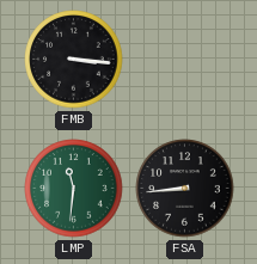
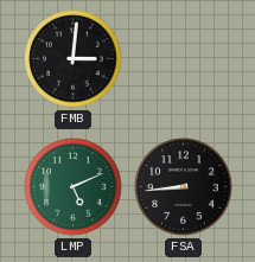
FMB: 3:16 -> 3:01
LMP: 11:31 -> 5:11
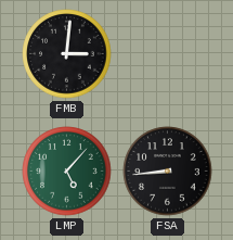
LMP: 5:11 -> 5:07
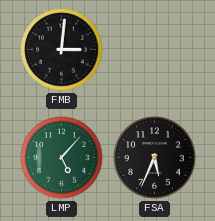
FSA: 8:44 -> 5:34
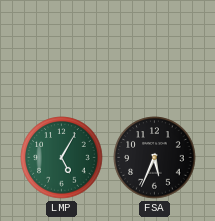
FMB: 3:01 -> none
LMP: 5:07 -> 5:05
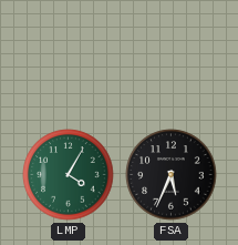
LMP: 5:05 -> 4:05
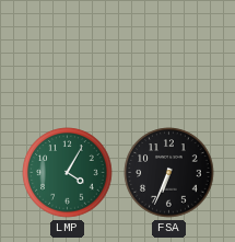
FSA: 5:34 -> 6:34
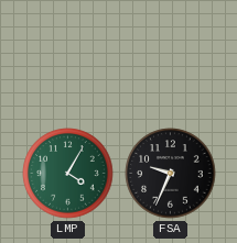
FSA: 6:34 -> 9:34
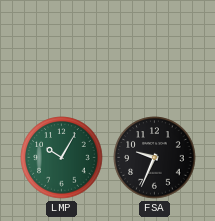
LMP: 4:05 -> 10:05
